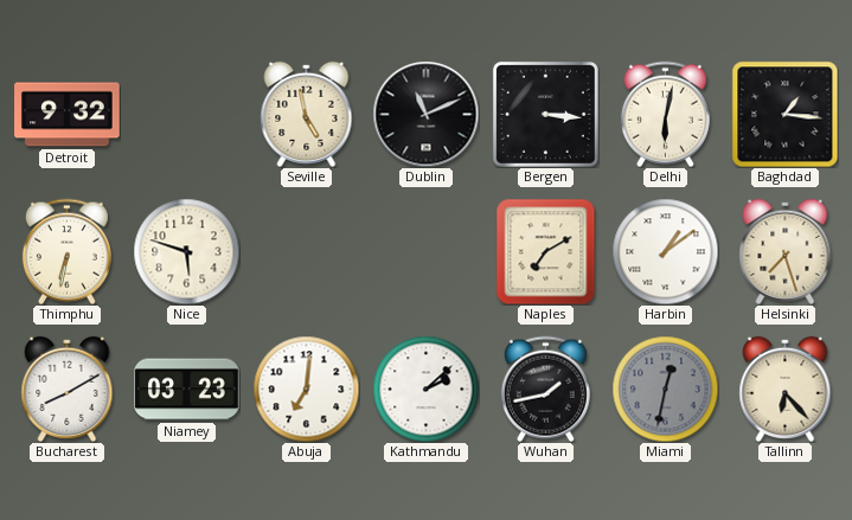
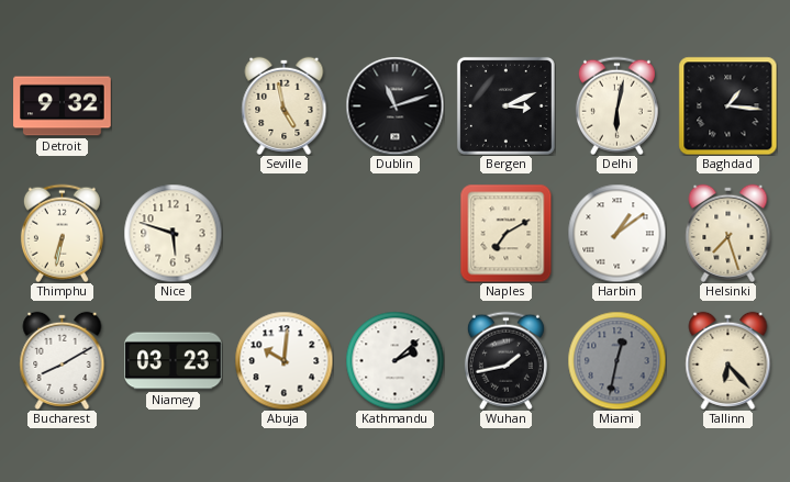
Dublin: 11:11 -> 11:12
Bergen: 3:16 -> 3:11
Abuja: 7:01 -> 10:01
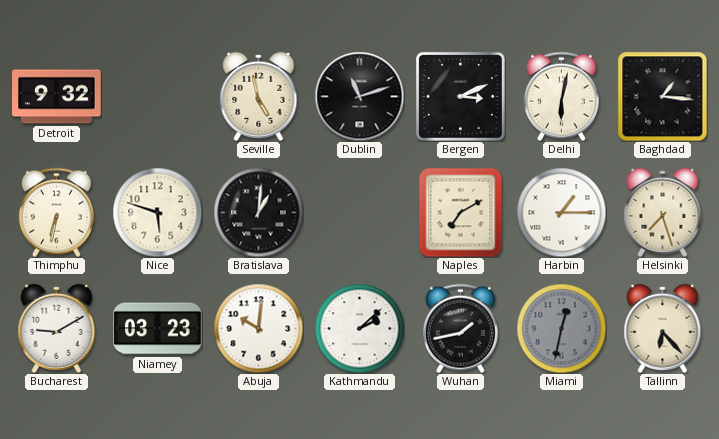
Bratislava: none -> 1:01
Harbin: 1:09 -> 1:15
Bucharest: 8:10 -> 9:10
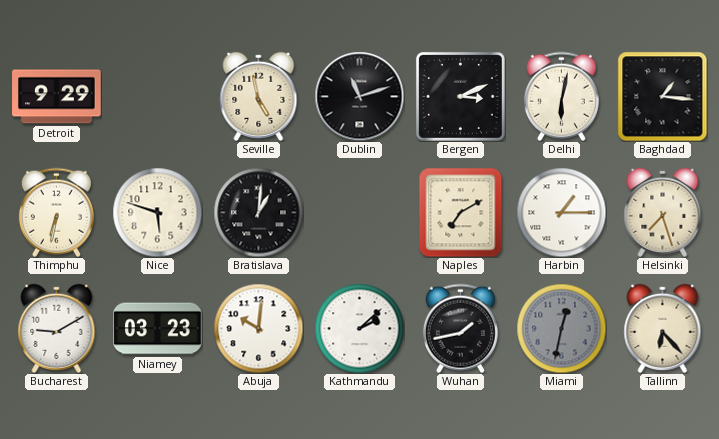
Detroit: 9:32 -> 9:29
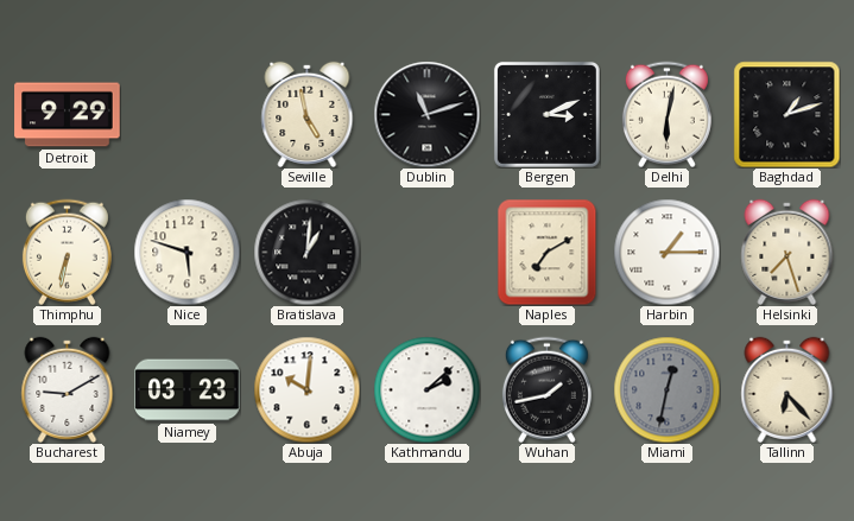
Baghdad: 1:16 -> 1:12
